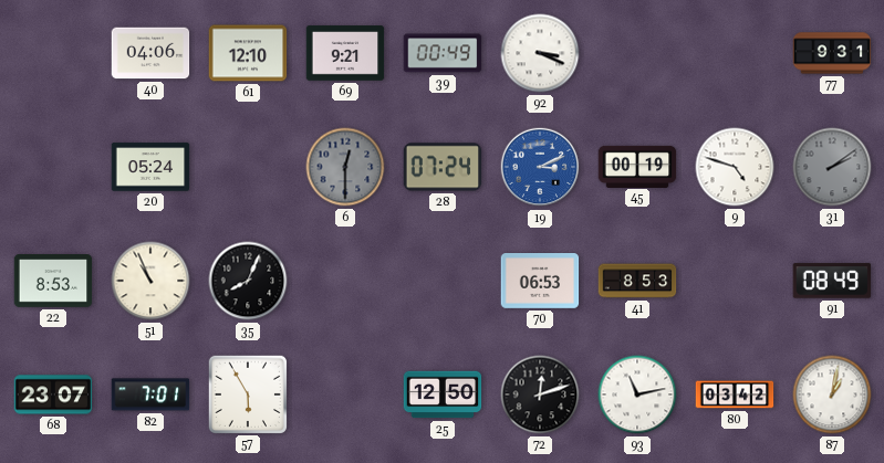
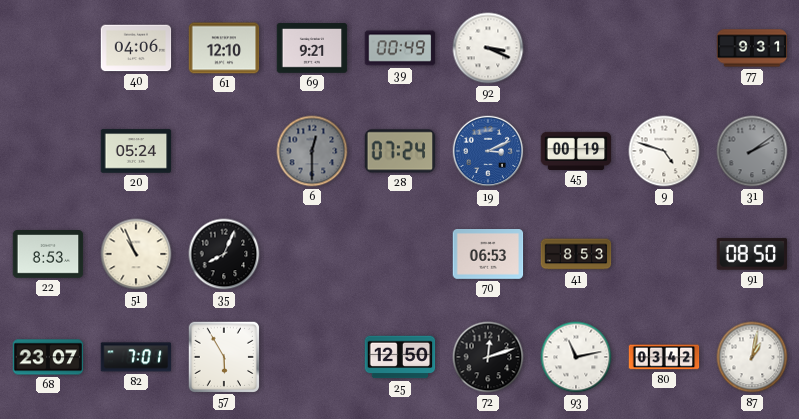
91: 08:49 -> 08:50
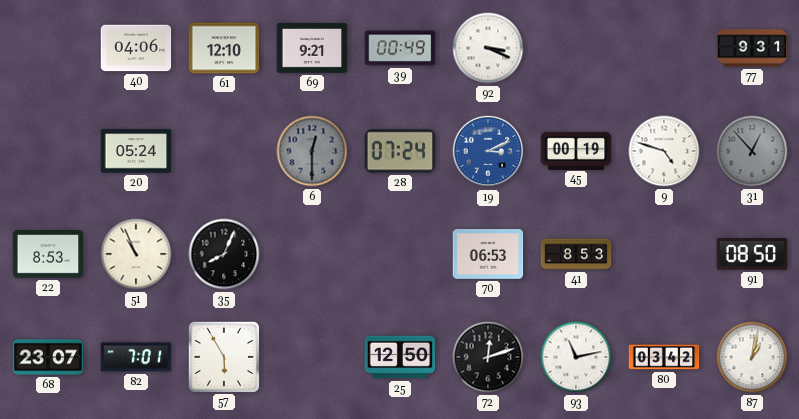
31: 2:09 -> 12:53
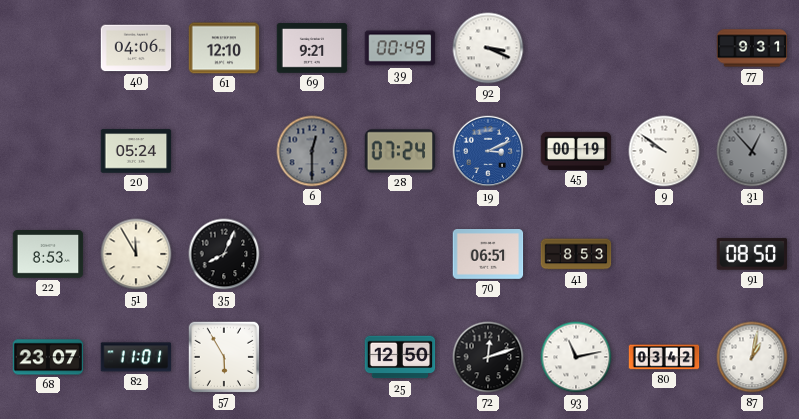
9: 4:48 -> 9:51
51: 10:56 -> 11:55
70: 06:53 -> 06:51
82: 7:01 -> 11:01
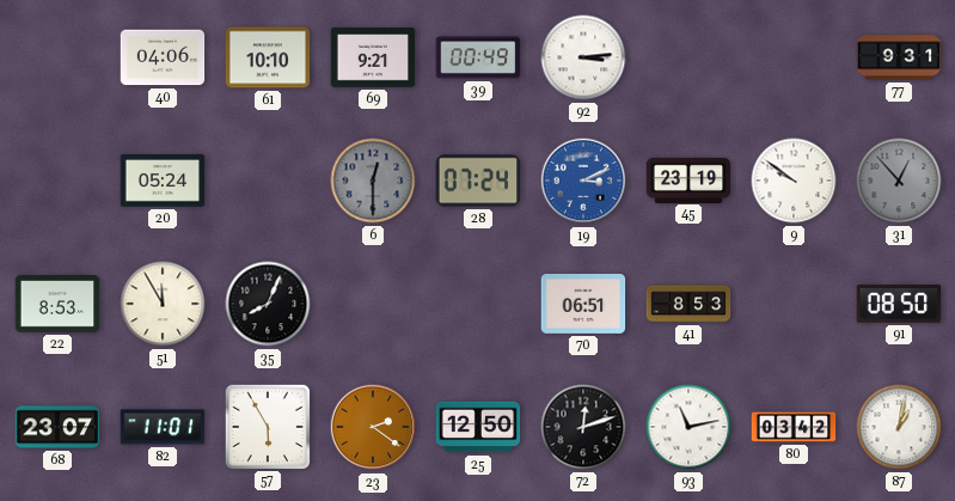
61: 12:10 -> 10:10
92: 3:19 -> 3:14
45: 00:19 -> 23:19
23: none -> 2:21
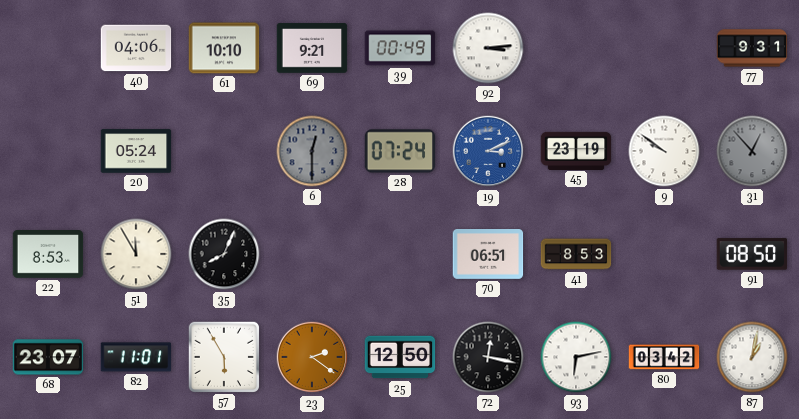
72: 12:12 -> 12:17
93: 11:13 -> 6:13
